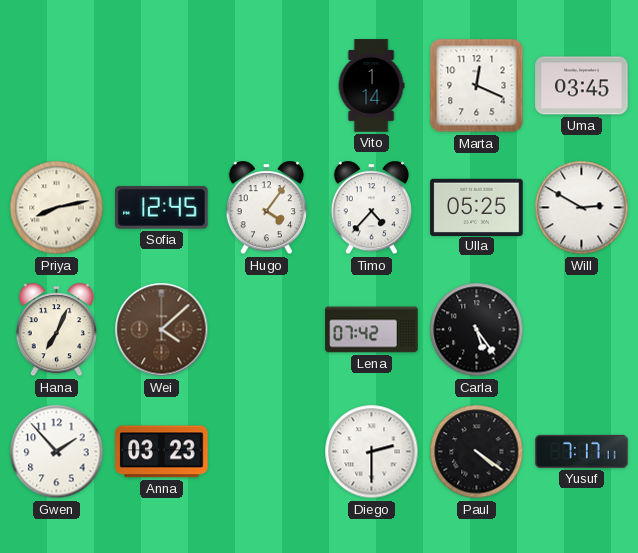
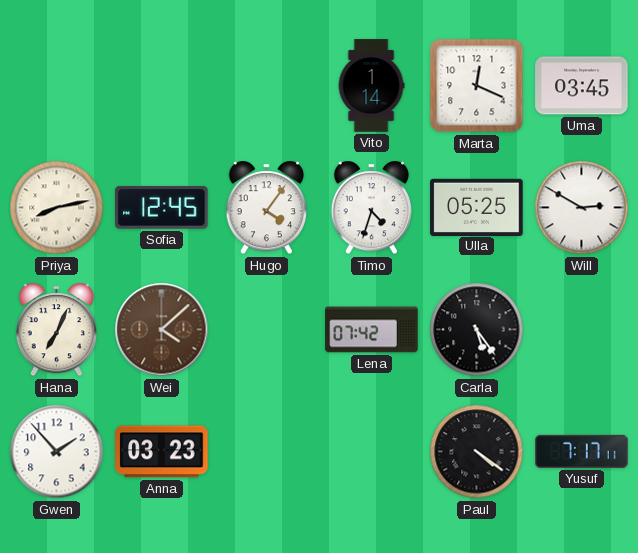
Timo: 4:37 -> 4:33
Diego: 2:30 -> none
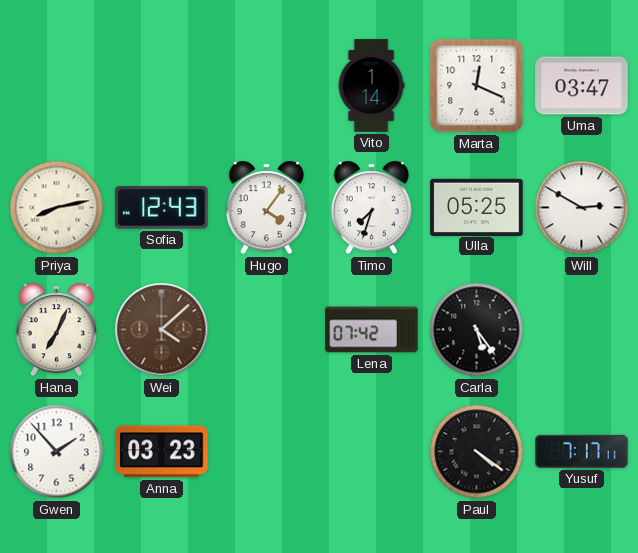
Uma: 03:45 -> 03:47
Sofia: 12:45 -> 12:43
Timo: 4:33 -> 7:33
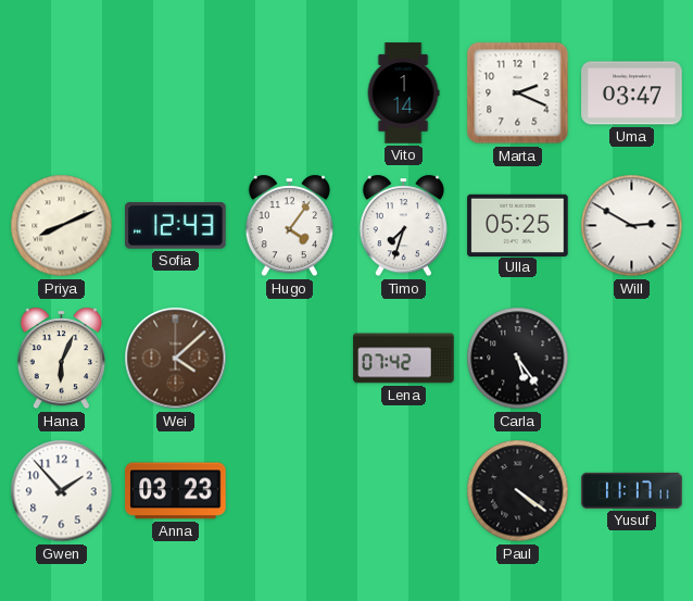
Marta: 12:19 -> 2:19
Priya: 8:13 -> 8:11
Hana: 7:04 -> 6:04
Yusuf: 7:17 -> 11:17
